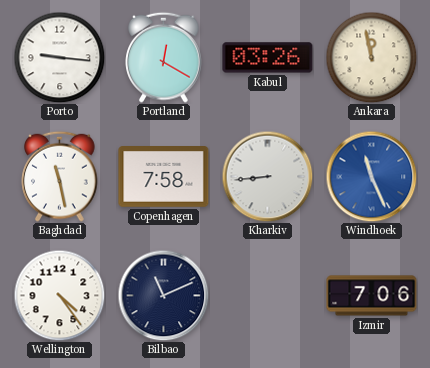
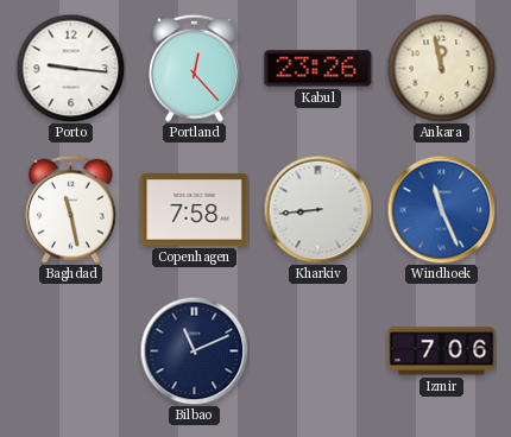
Portland: 12:20 -> 12:23
Kabul: 03:26 -> 23:26
Wellington: 4:24 -> none
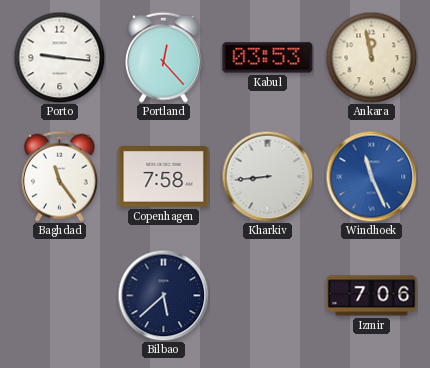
Kabul: 23:26 -> 03:53
Baghdad: 11:28 -> 11:24
Bilbao: 11:11 -> 5:38
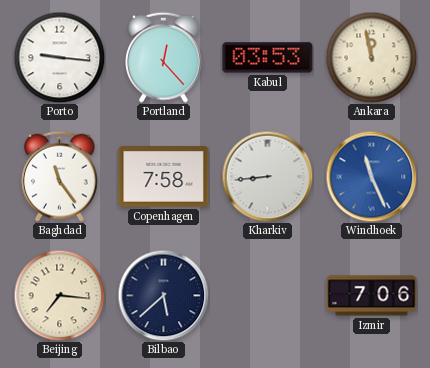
Beijing: none -> 7:16
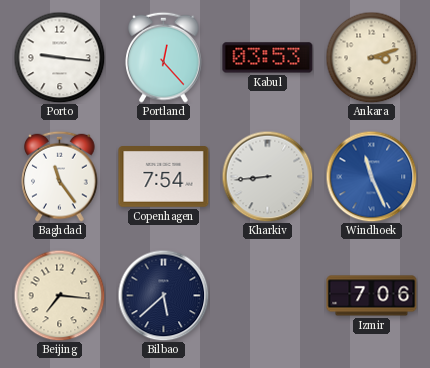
Ankara: 11:58 -> 3:12
Copenhagen: 7:58 -> 7:54
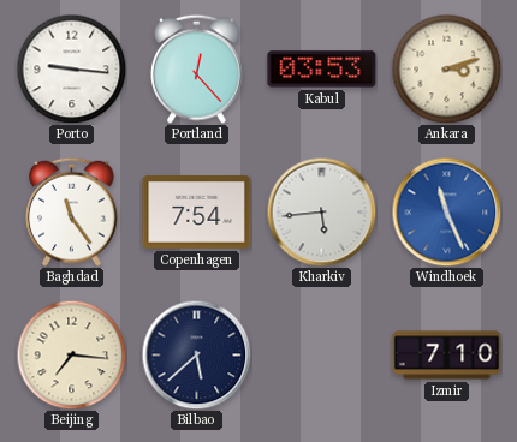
Kharkiv: 8:44 -> 5:44
Izmir: 7:06 -> 7:10
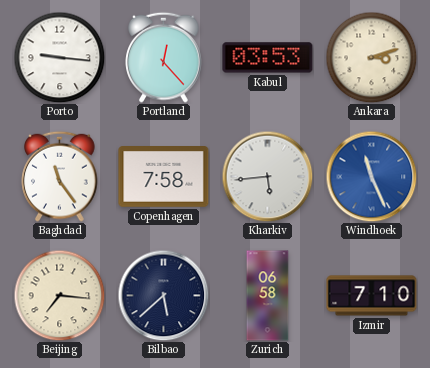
Copenhagen: 7:54 -> 7:58
Zurich: none -> 06:58
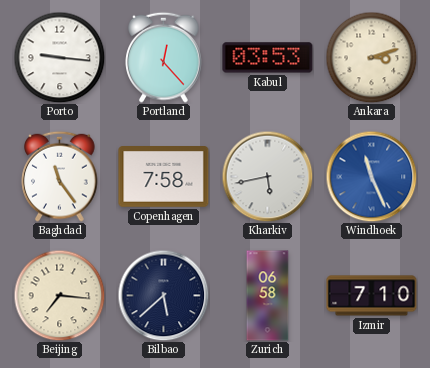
Kharkiv: 5:44 -> 5:43
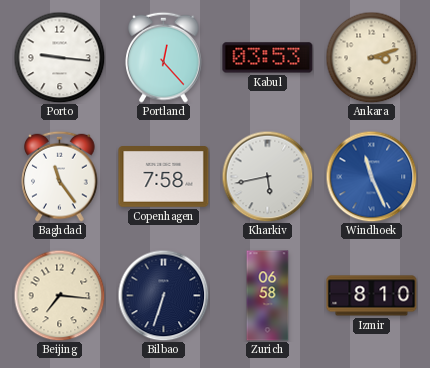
Bilbao: 5:38 -> 6:33
Izmir: 7:10 -> 8:10
